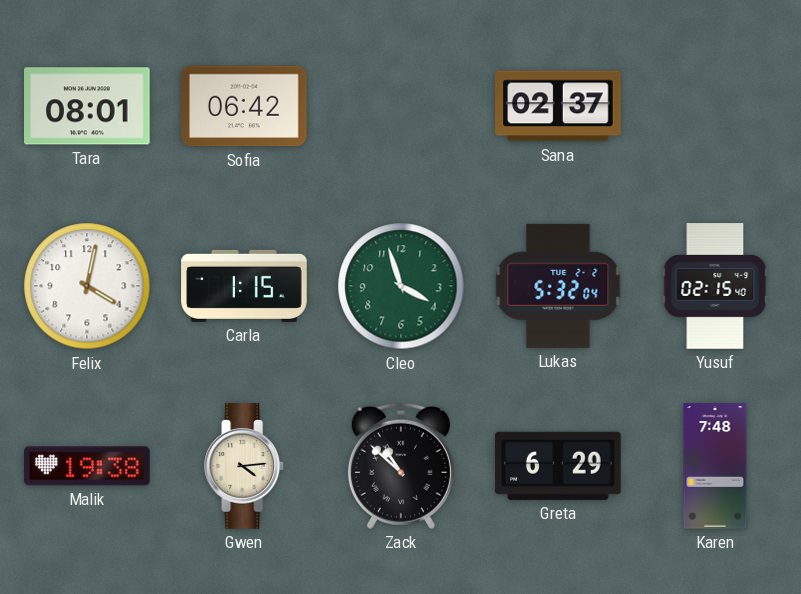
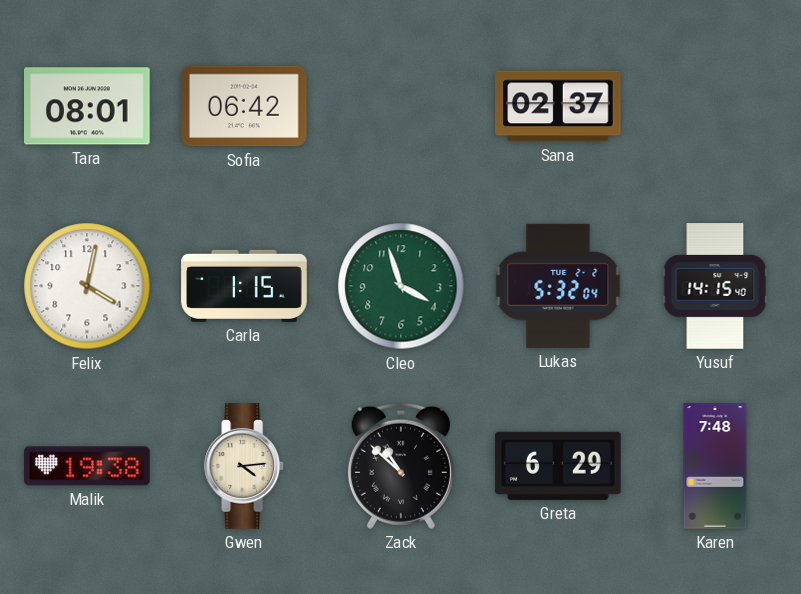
Yusuf: 02:15 -> 14:15
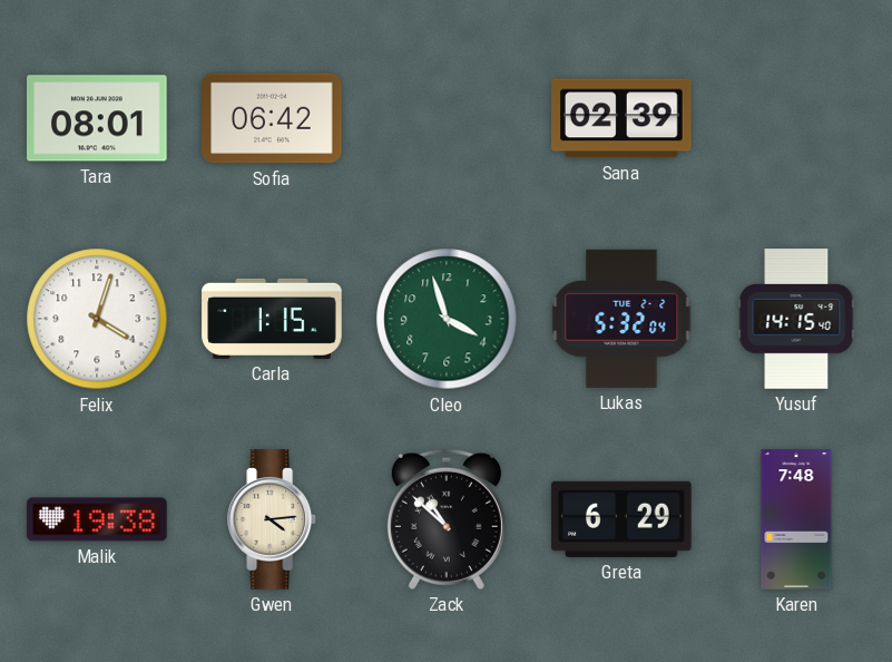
Sana: 02:37 -> 02:39
Felix: 4:02 -> 4:03
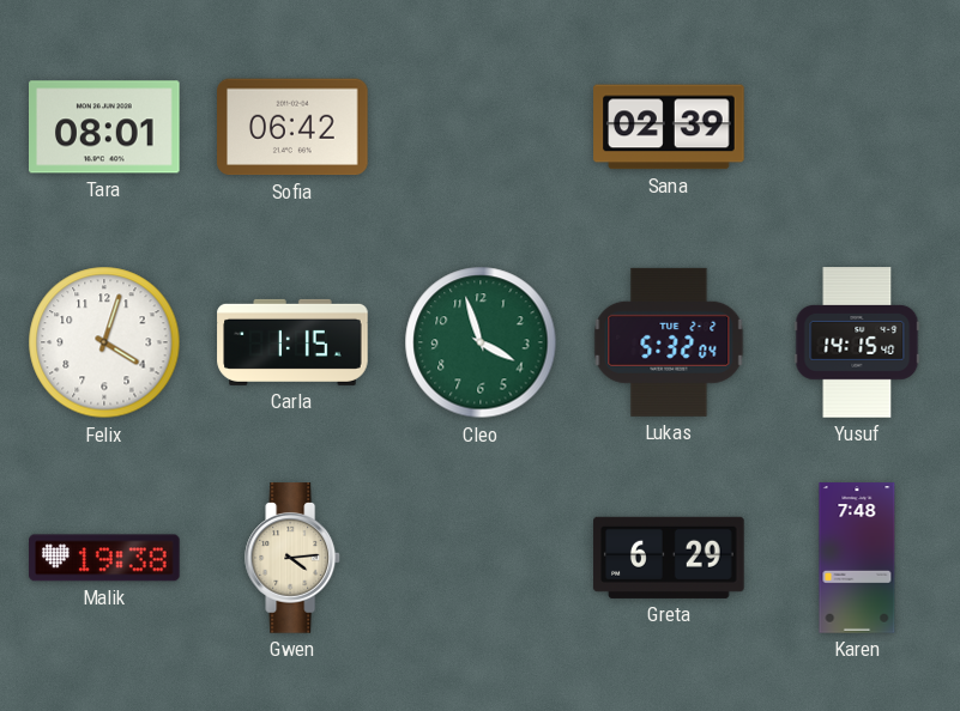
Zack: 10:52 -> none
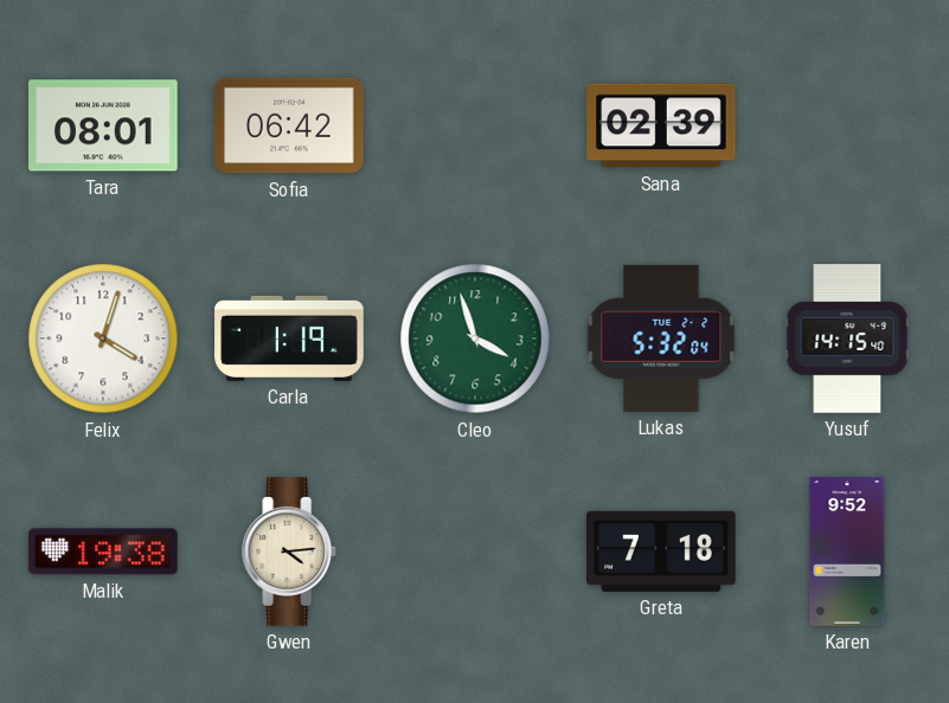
Carla: 1:15 -> 1:19
Greta: 6:29 -> 7:18
Karen: 7:48 -> 9:52
